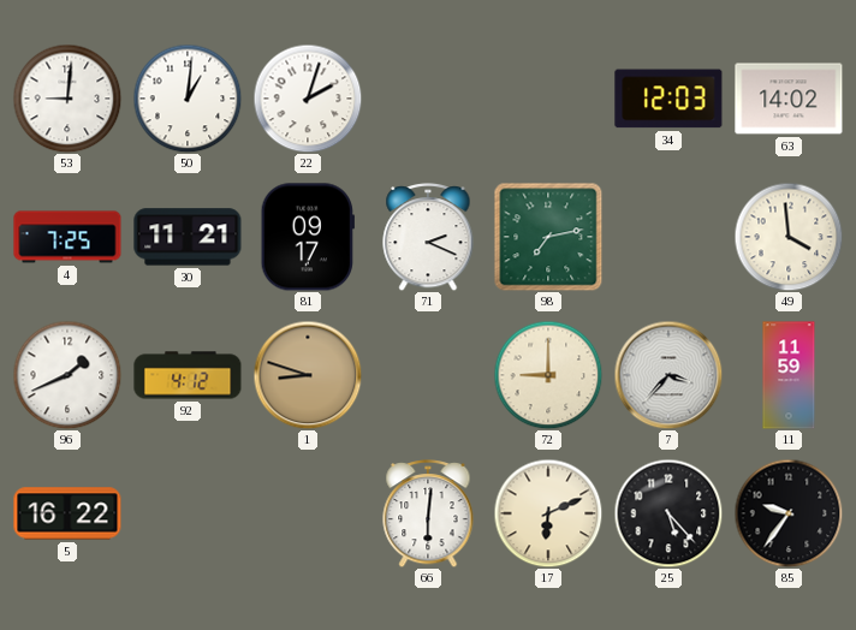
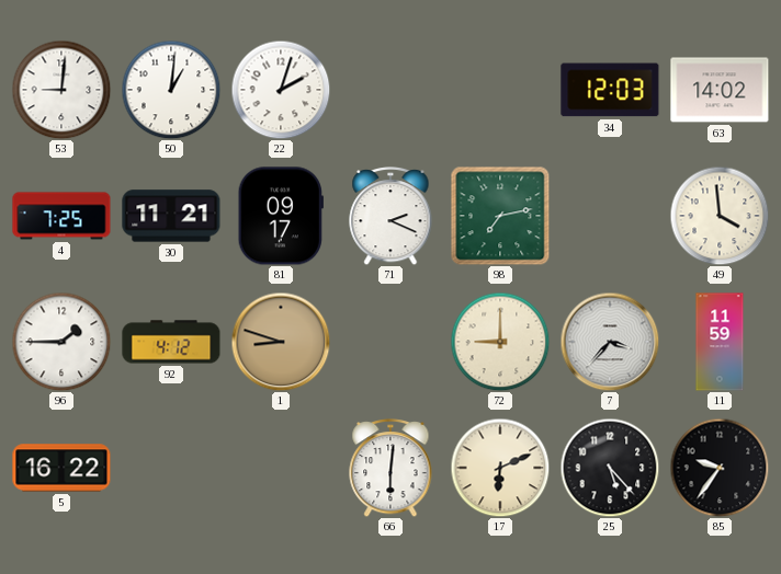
96: 1:41 -> 1:45
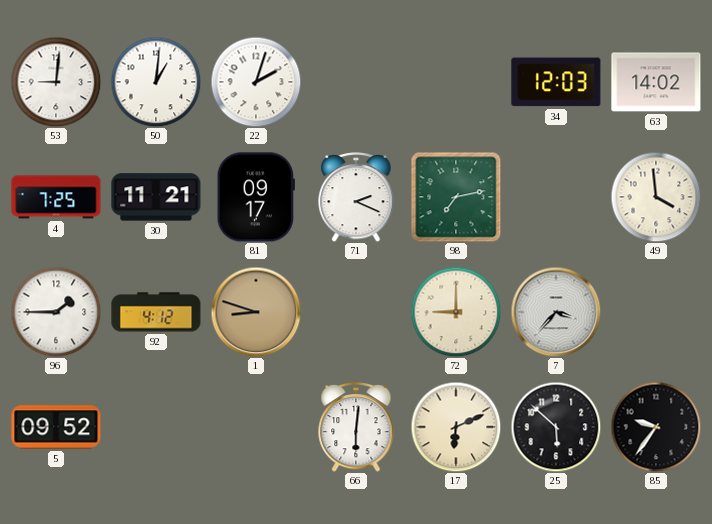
11: 11:59 -> none
5: 16:22 -> 09:52
25: 5:23 -> 5:52
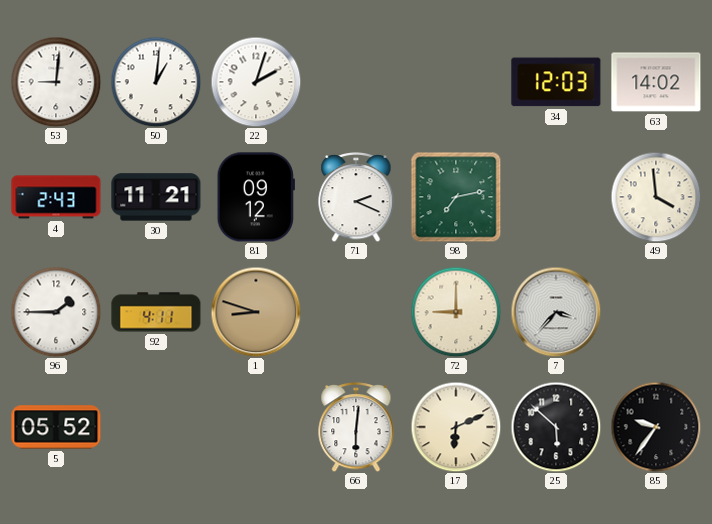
4: 7:25 -> 2:43
81: 09:17 -> 09:12
92: 4:12 -> 4:11
5: 09:52 -> 05:52
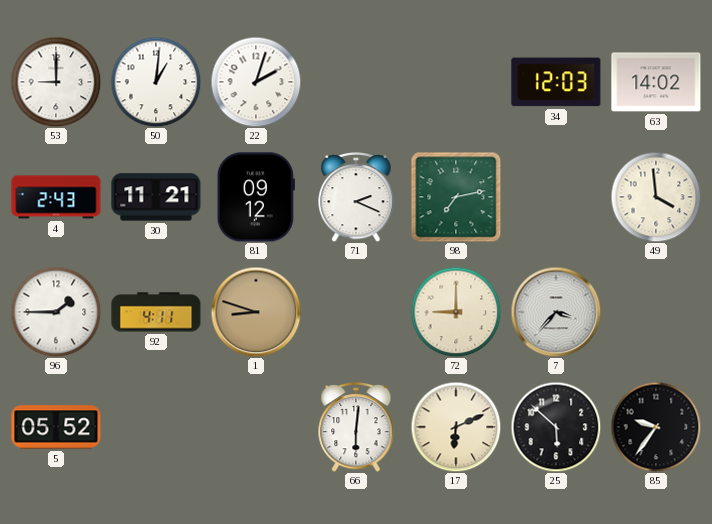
53: 9:01 -> 9:00
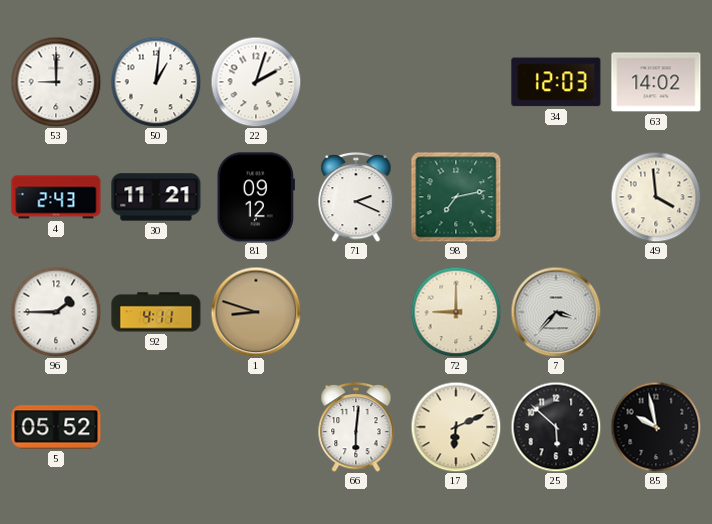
85: 9:36 -> 9:58
